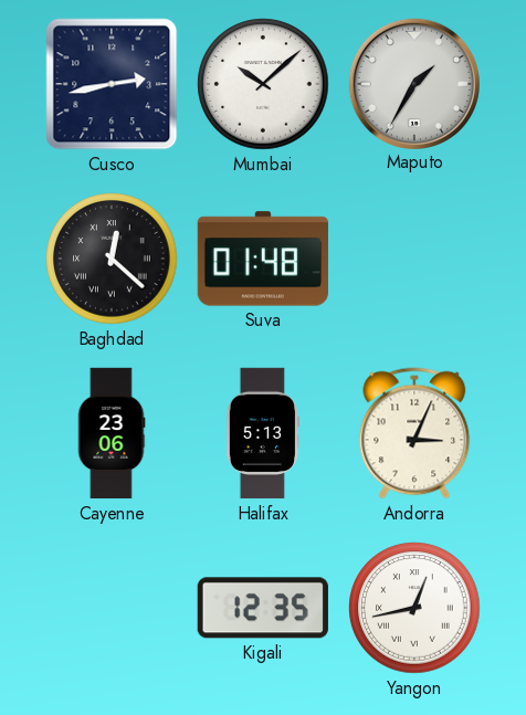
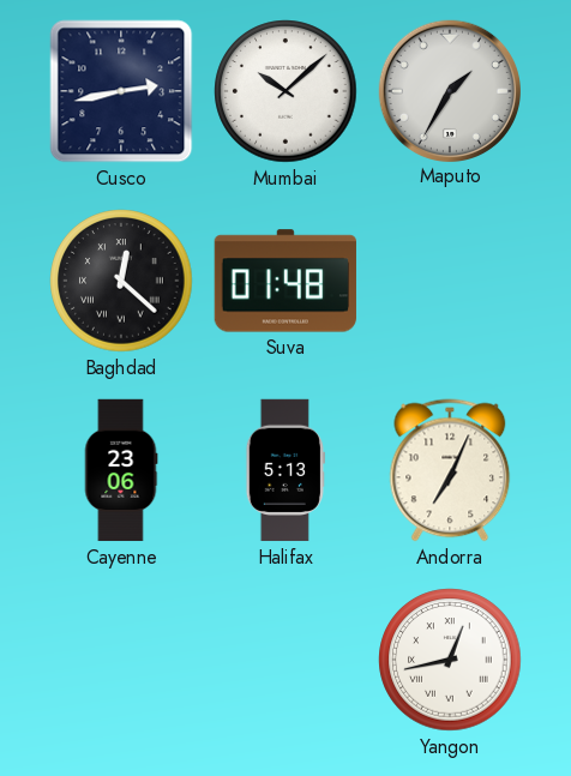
Andorra: 3:04 -> 7:04
Kigali: 12:35 -> none
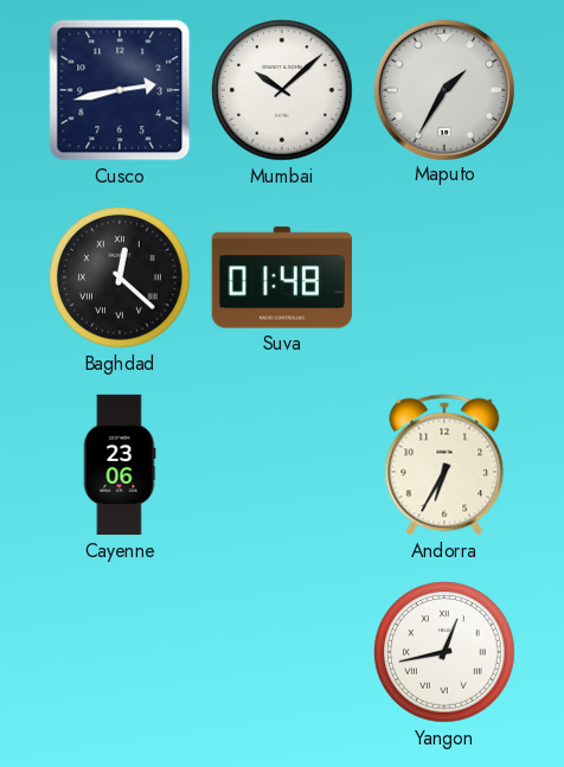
Halifax: 5:13 -> none
Andorra: 7:04 -> 6:35
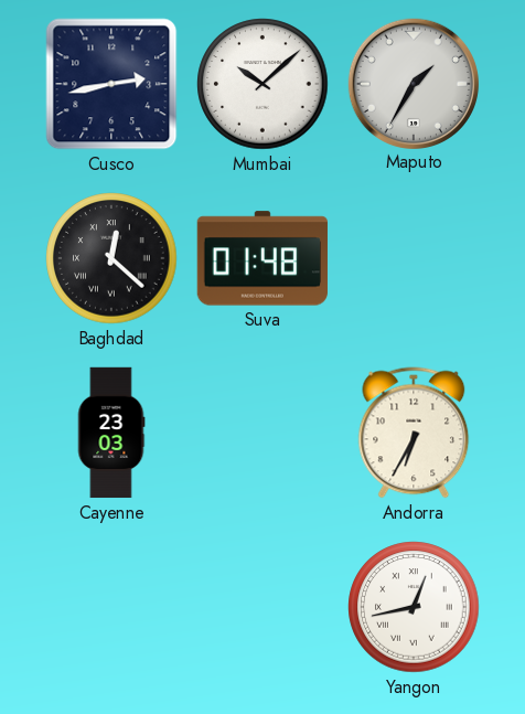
Cayenne: 23:06 -> 23:03
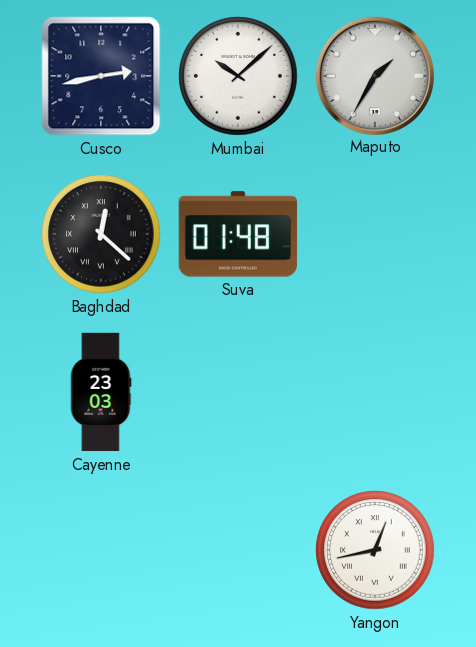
Andorra: 6:35 -> none
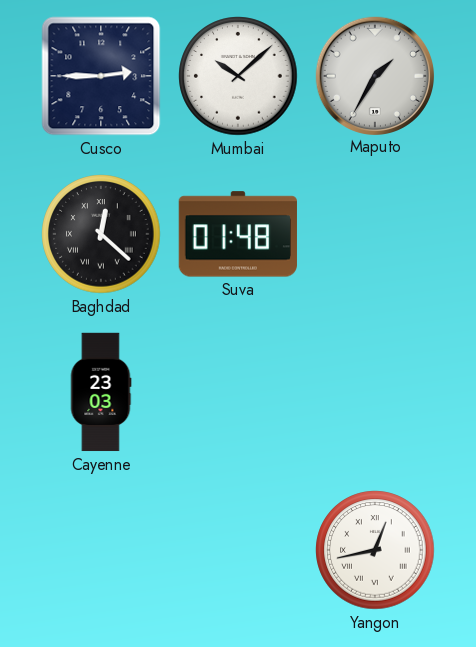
Cusco: 2:43 -> 2:45
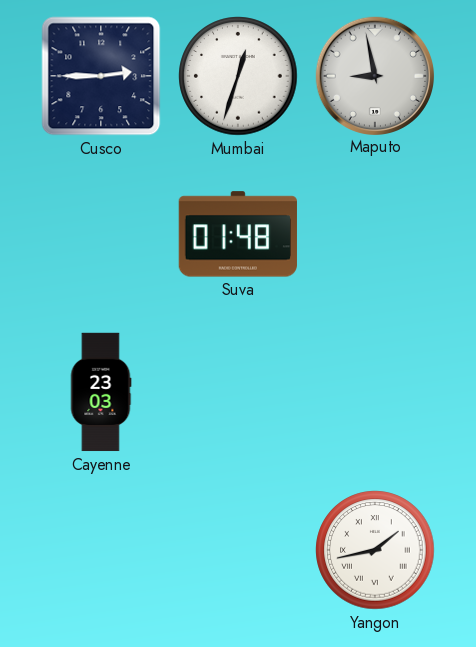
Mumbai: 10:08 -> 12:33
Maputo: 1:35 -> 8:58
Baghdad: 12:22 -> none
Yangon: 12:43 -> 1:43
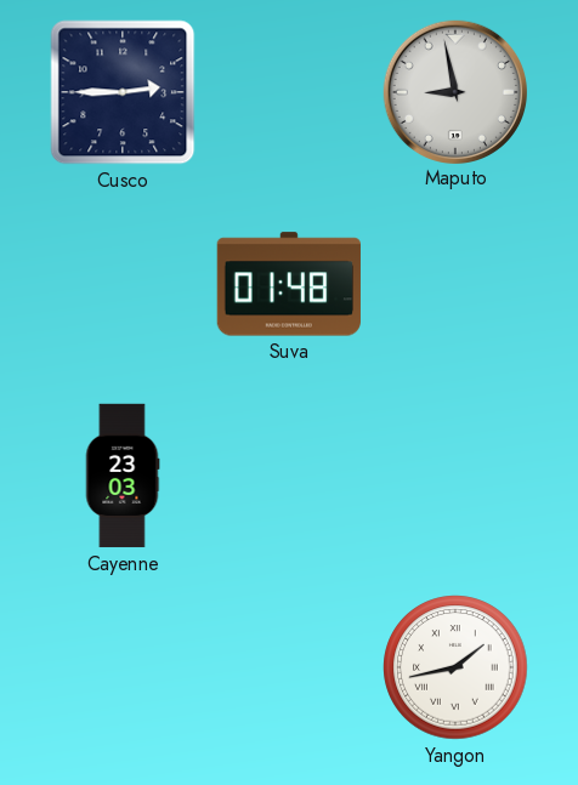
Mumbai: 12:33 -> none
